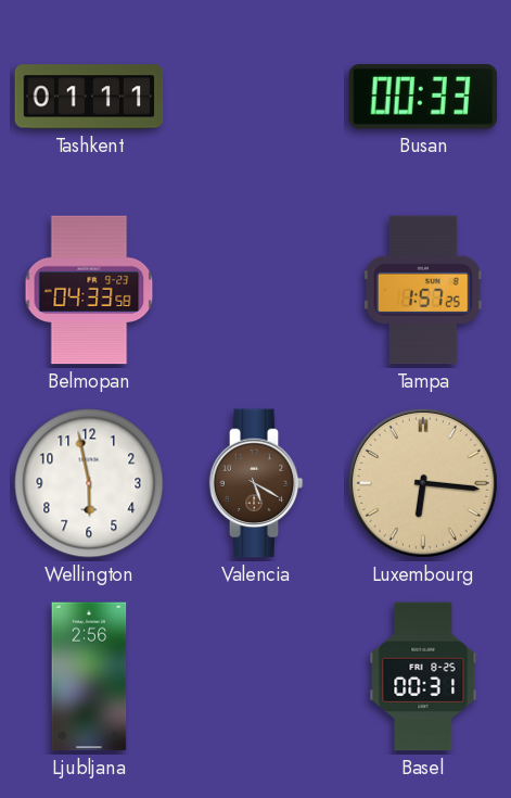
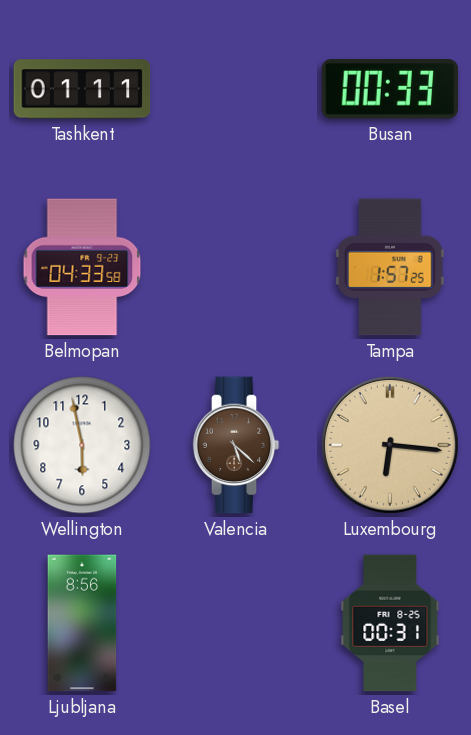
Valencia: 5:20 -> 5:22
Ljubljana: 2:56 -> 8:56
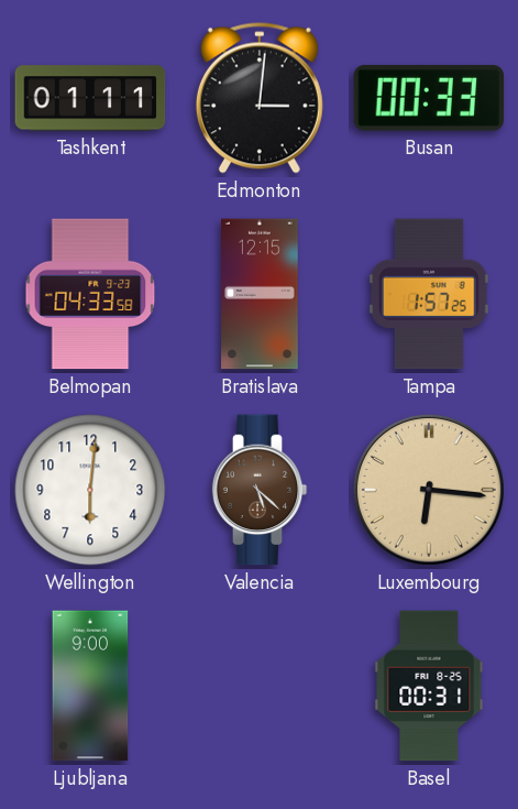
Edmonton: none -> 3:01
Bratislava: none -> 12:15
Wellington: 5:58 -> 6:01
Ljubljana: 8:56 -> 9:00
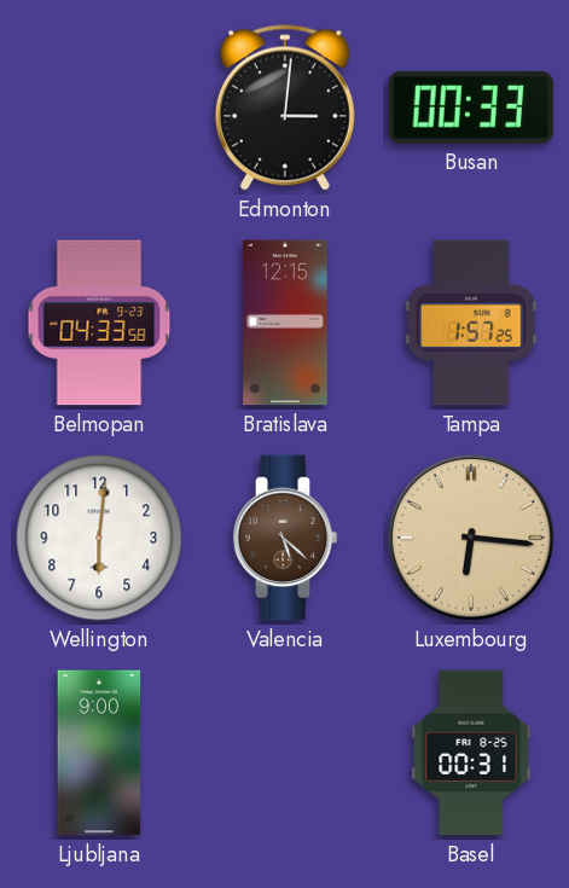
Tashkent: 01:11 -> none
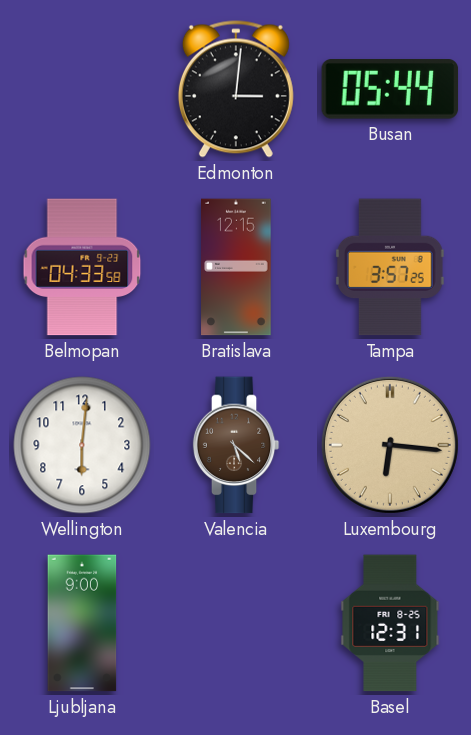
Busan: 00:33 -> 05:44
Tampa: 1:57 -> 3:57
Basel: 00:31 -> 12:31
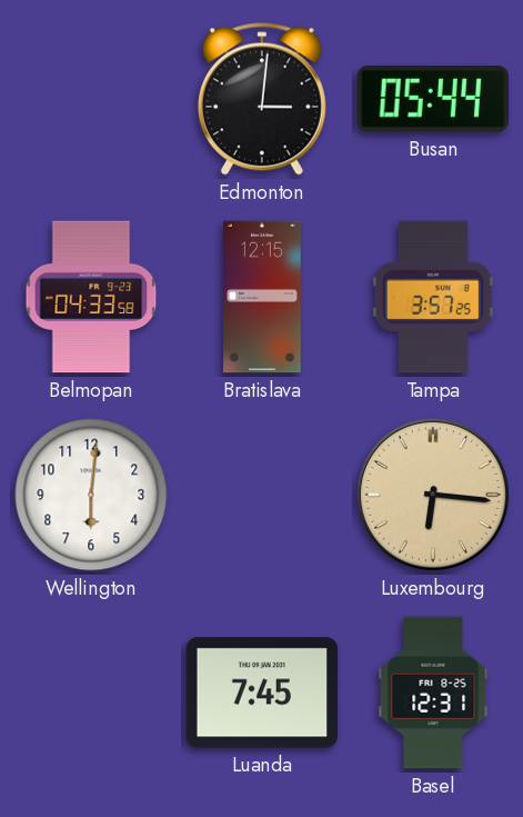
Valencia: 5:22 -> none
Ljubljana: 9:00 -> none
Luanda: none -> 7:45
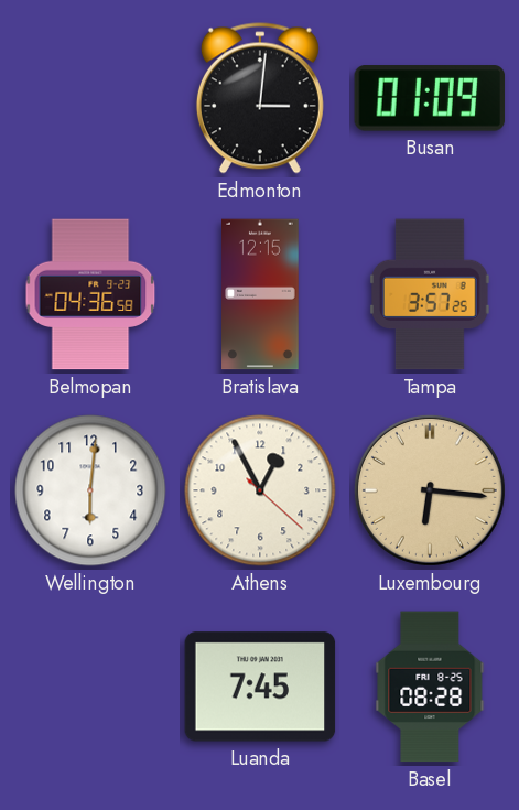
Busan: 05:44 -> 01:09
Belmopan: 04:33 -> 04:36
Athens: none -> 12:55
Basel: 12:31 -> 08:28
